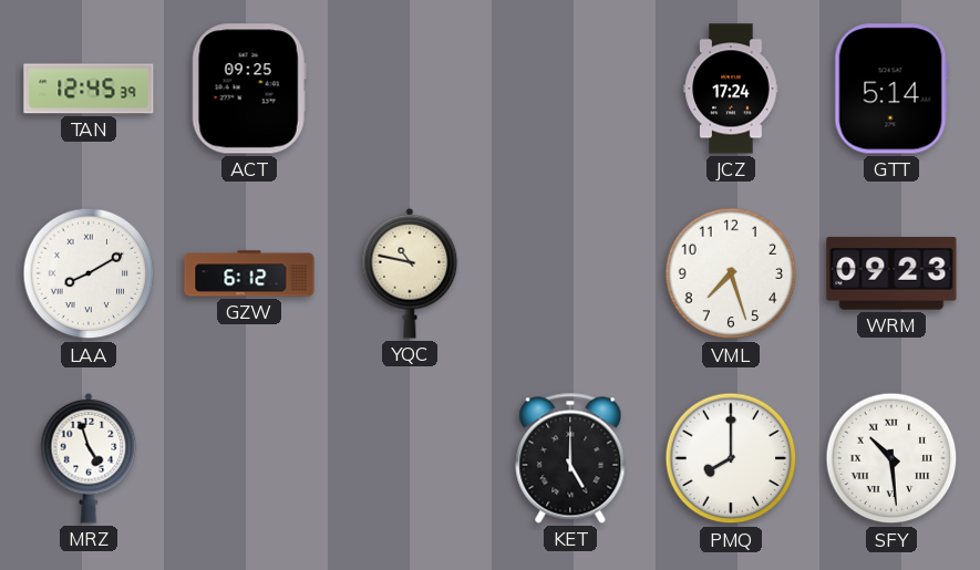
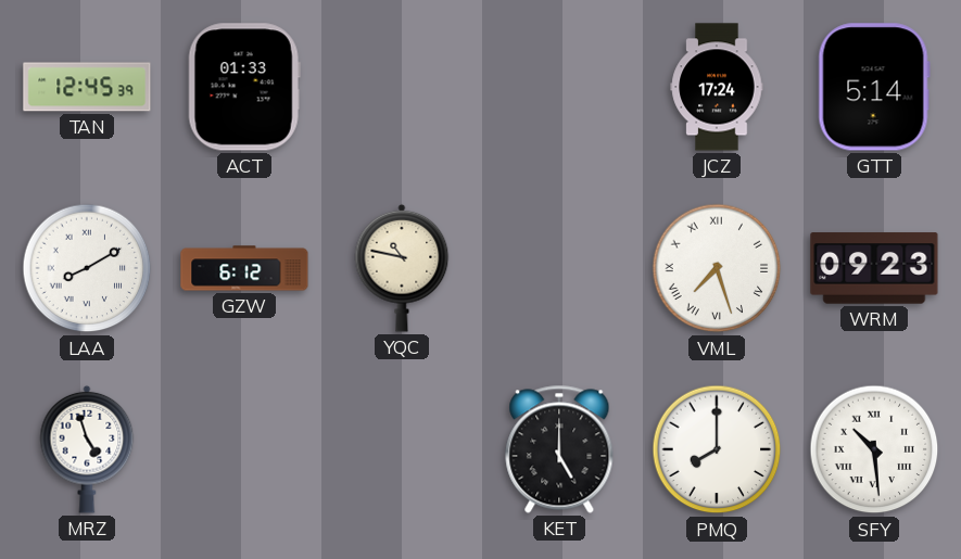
ACT: 09:25 -> 01:33
VML numerals: Arabic -> Roman
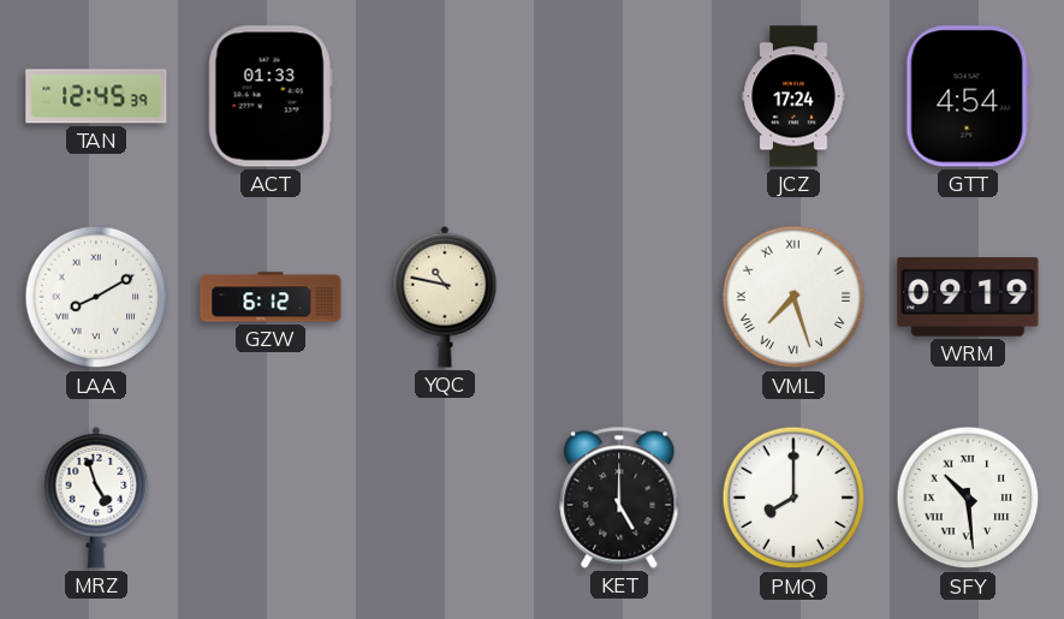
GTT: 5:14 -> 4:54
WRM: 09:23 -> 09:19
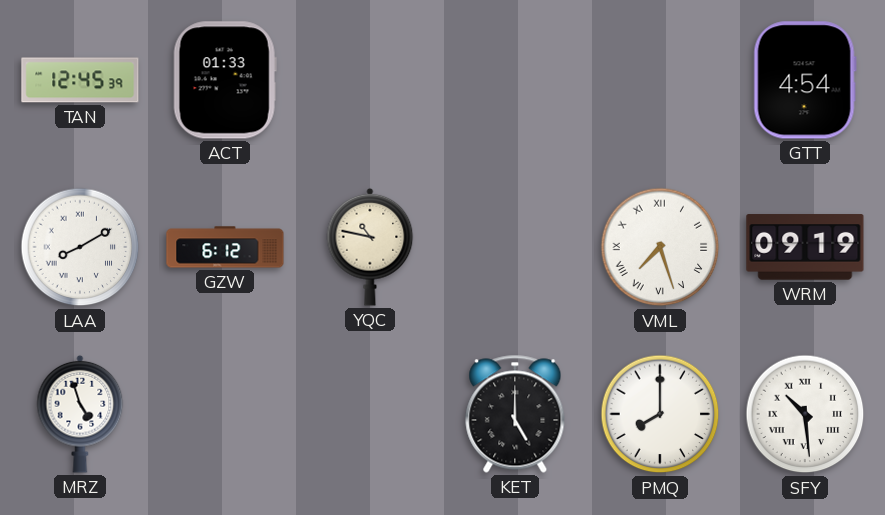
JCZ: 17:24 -> none
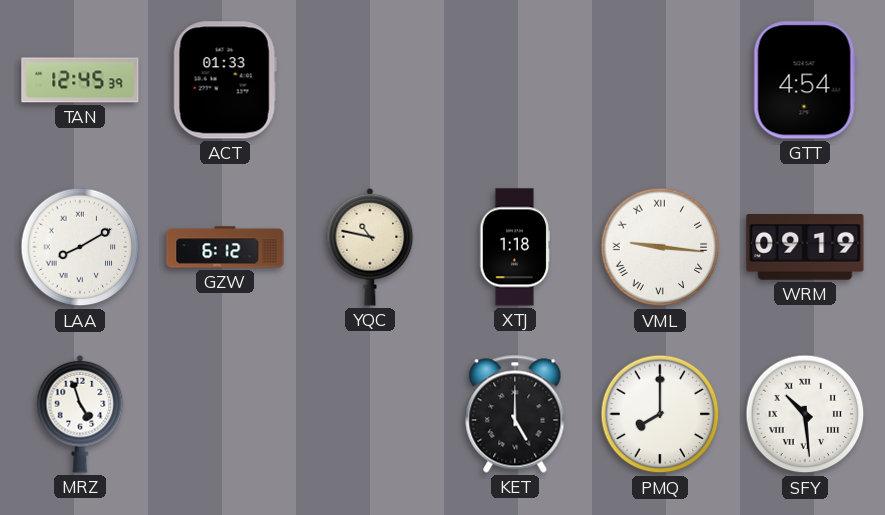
XTJ: none -> 1:18
VML: 7:27 -> 9:16
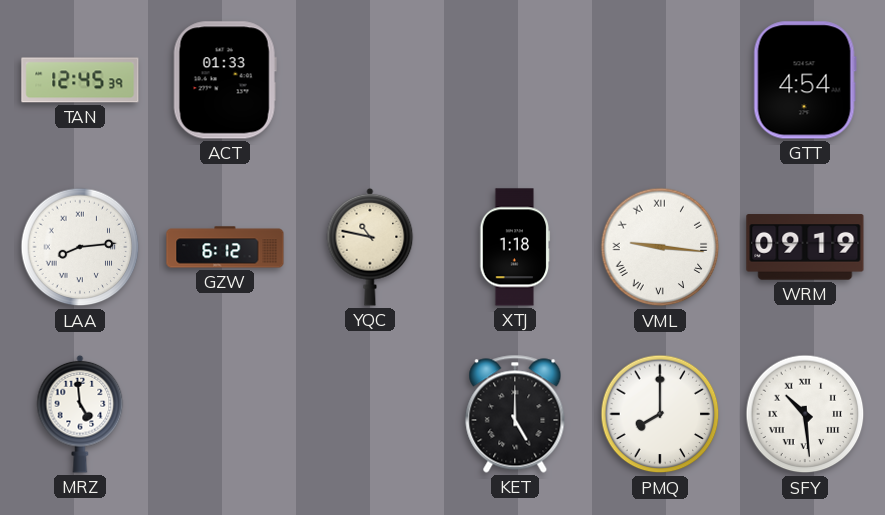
LAA: 8:10 -> 8:14
MRZ: 4:57 -> 4:59
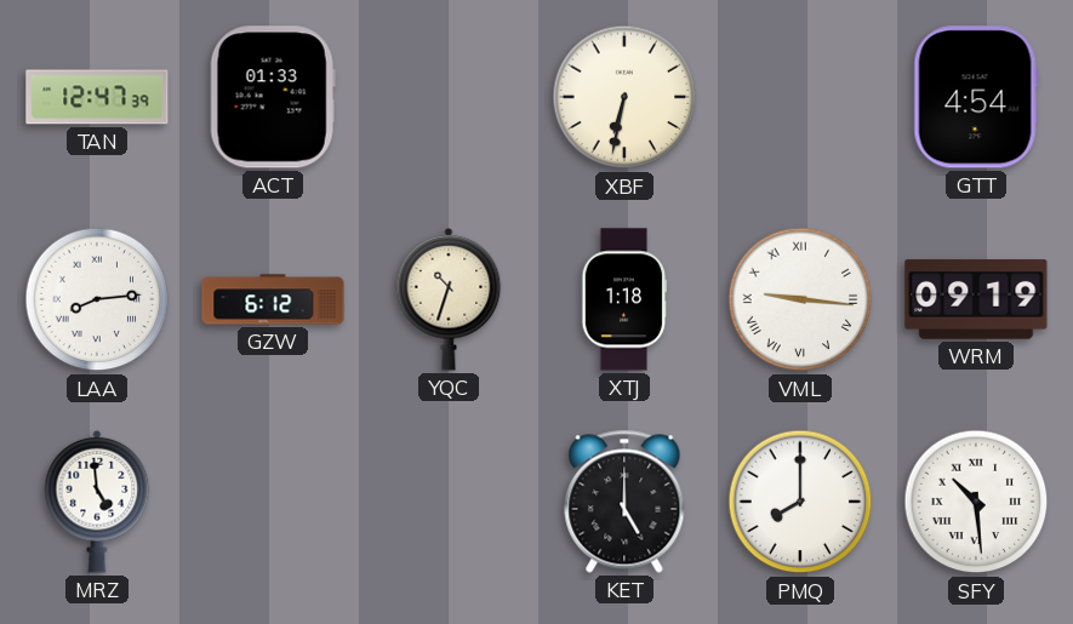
TAN: 12:45 -> 12:47
XBF: none -> 6:32
YQC: 10:47 -> 10:33
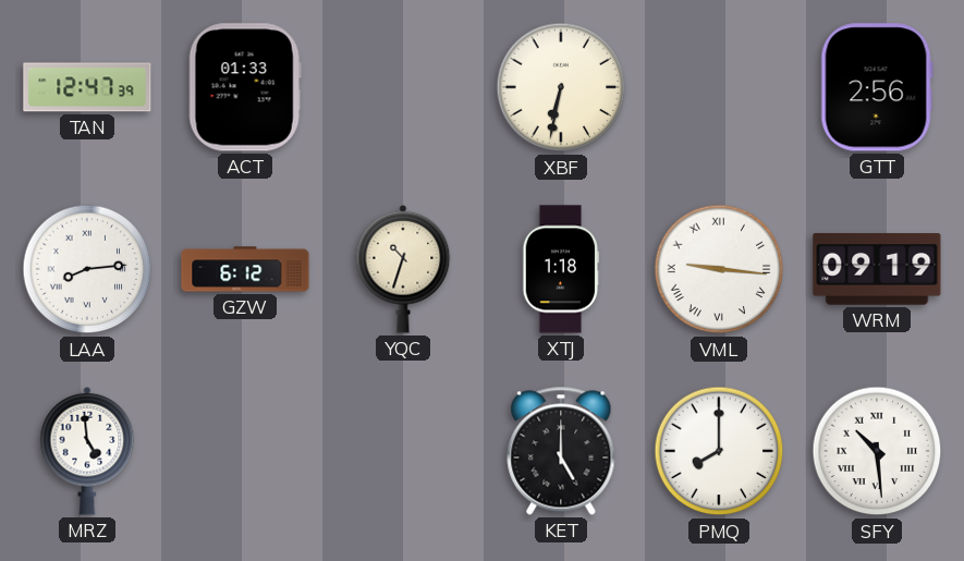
GTT: 4:54 -> 2:56
